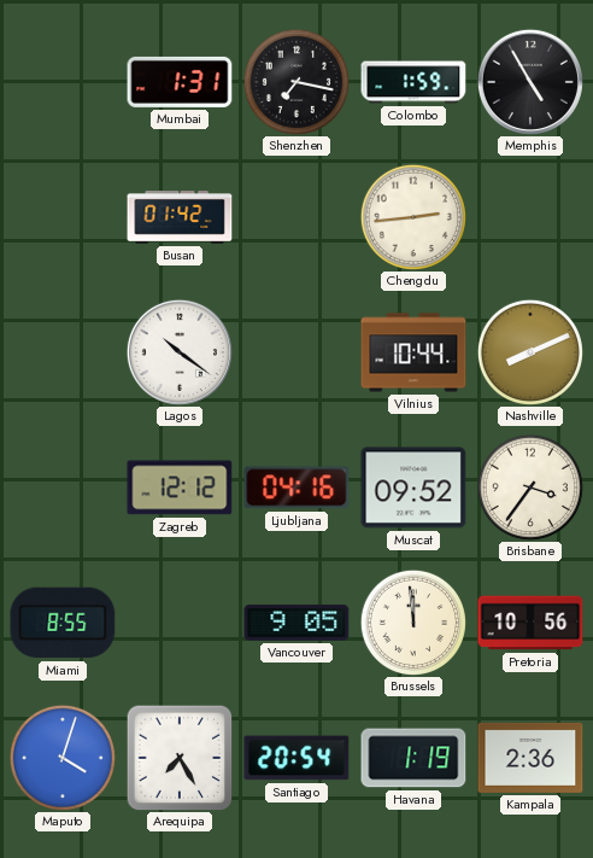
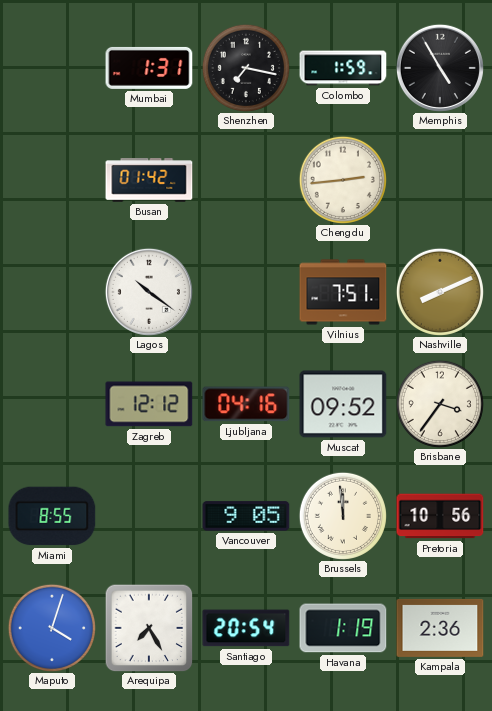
Vilnius: 10:44 -> 7:51
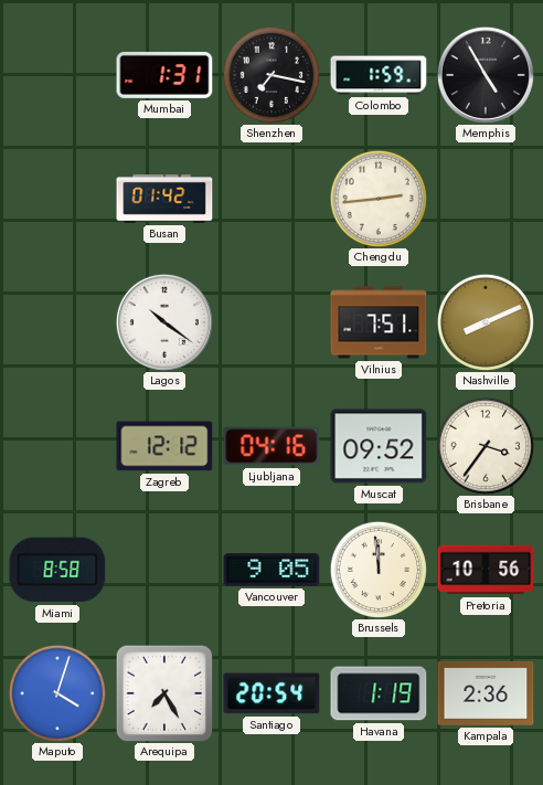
Miami: 8:55 -> 8:58
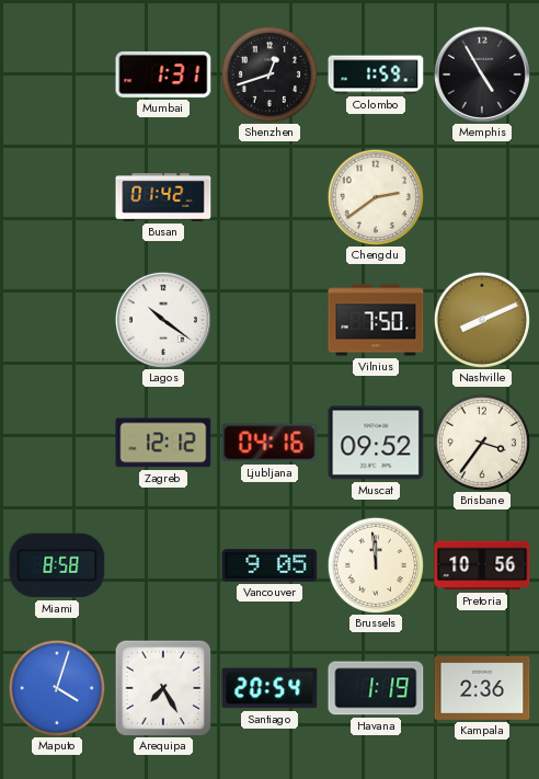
Shenzhen: 7:17 -> 12:42
Chengdu: 2:44 -> 2:39
Vilnius: 7:51 -> 7:50
